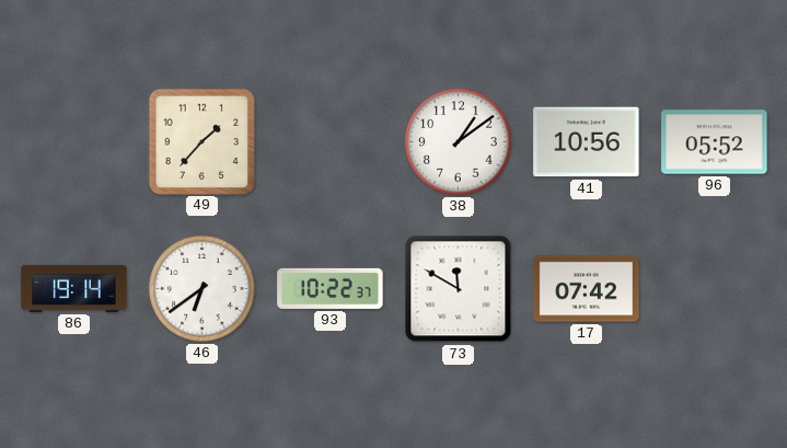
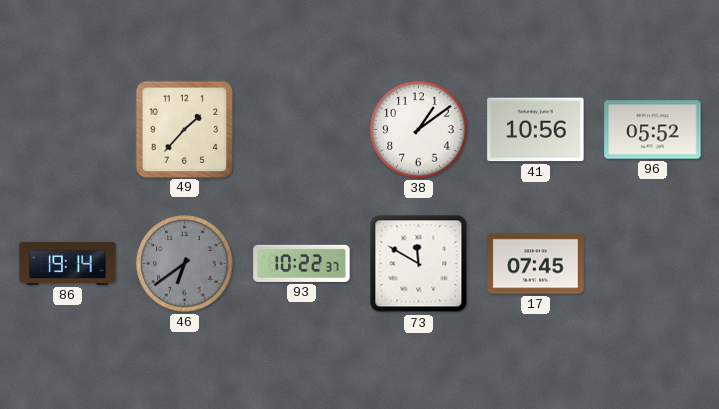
46 dial: white -> grey
17: 07:42 -> 07:45
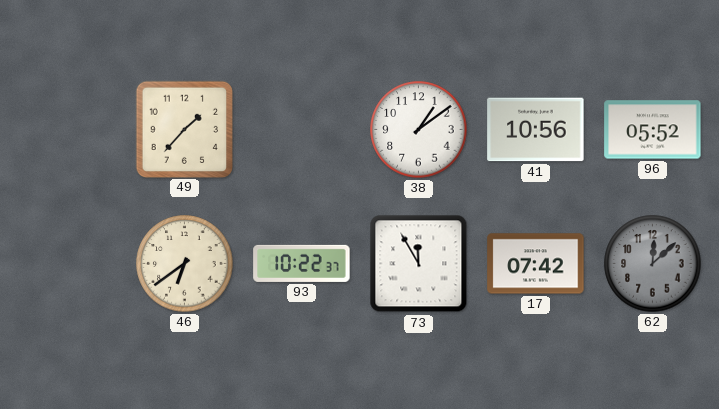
86: 19:14 -> none
46 dial: grey -> cream
73: 11:50 -> 11:55
17: 07:45 -> 07:42
62: none -> 12:08
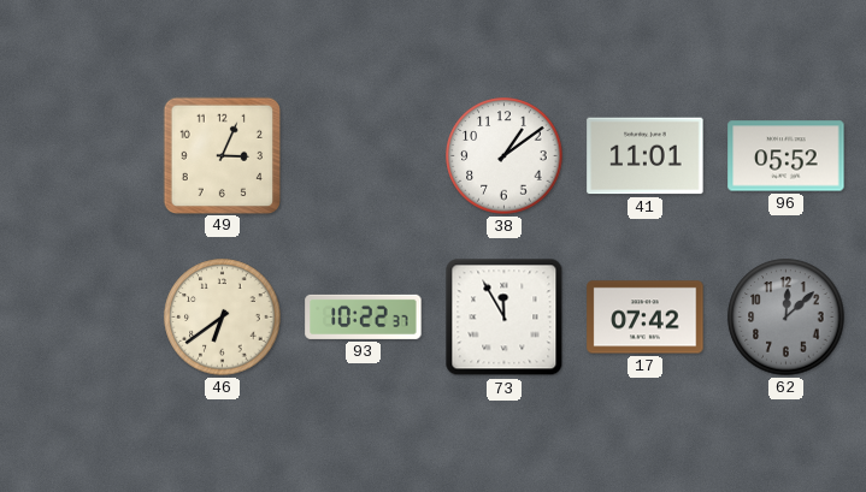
49: 1:37 -> 3:04
41: 10:56 -> 11:01
